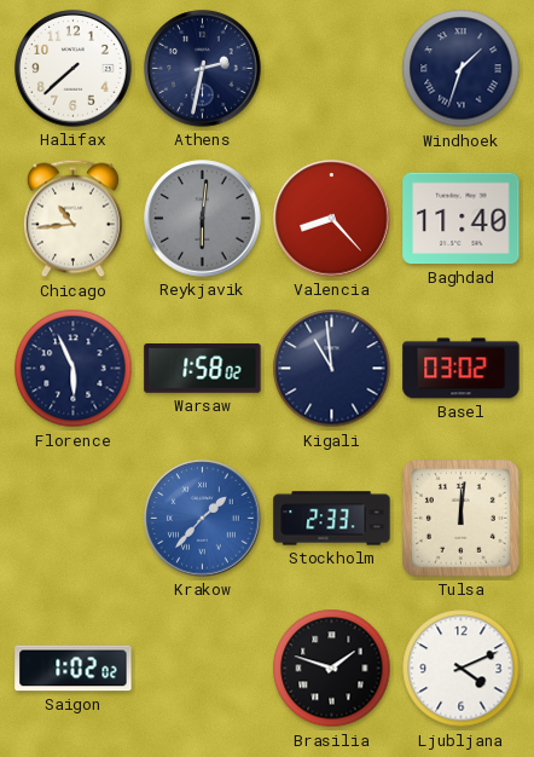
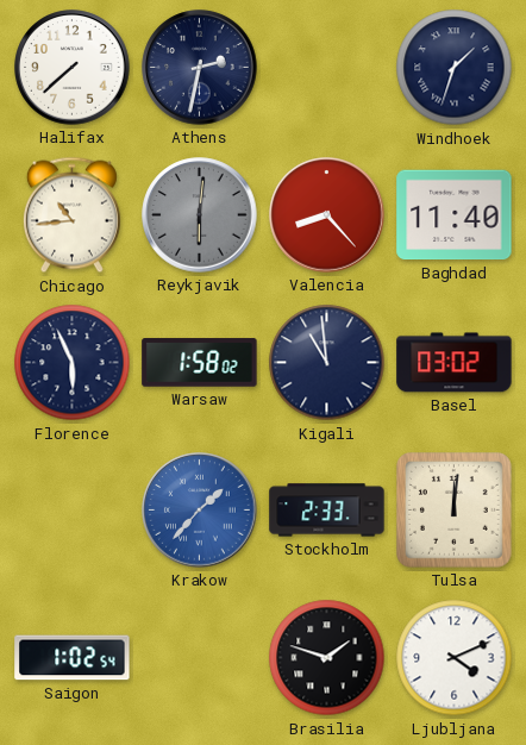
Saigon: 1:02:02 -> 1:02:54
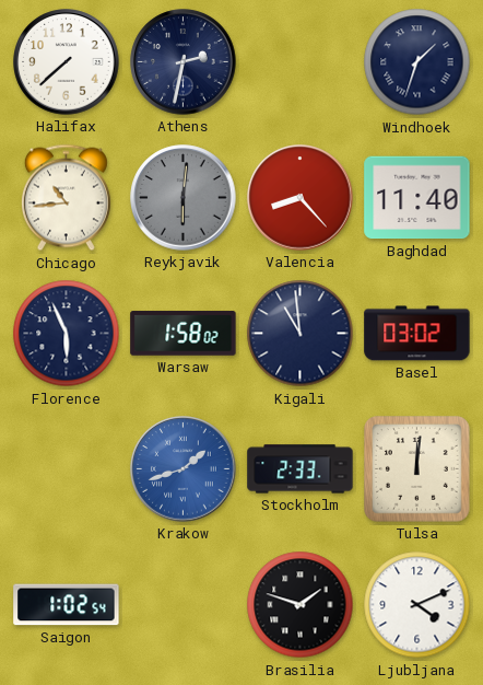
Krakow: 1:37 -> 1:42
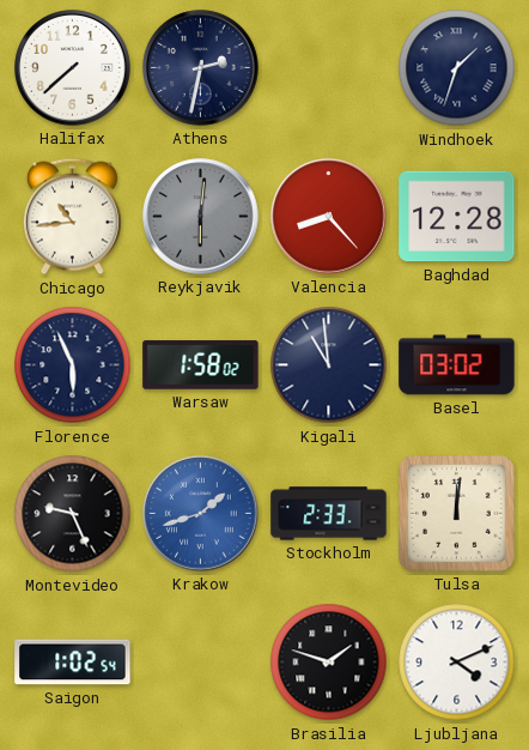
Baghdad: 11:40 -> 12:28
Montevideo: none -> 9:26
